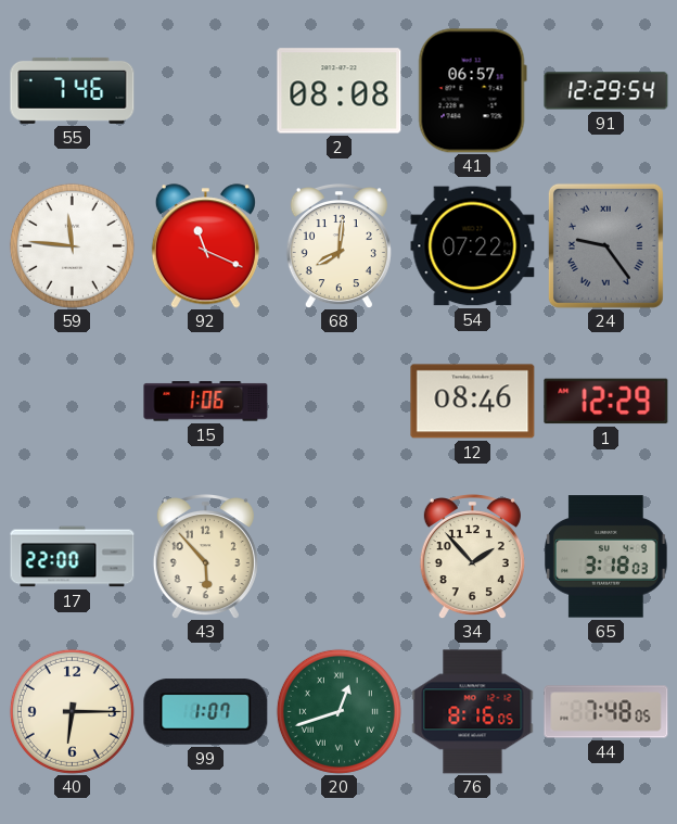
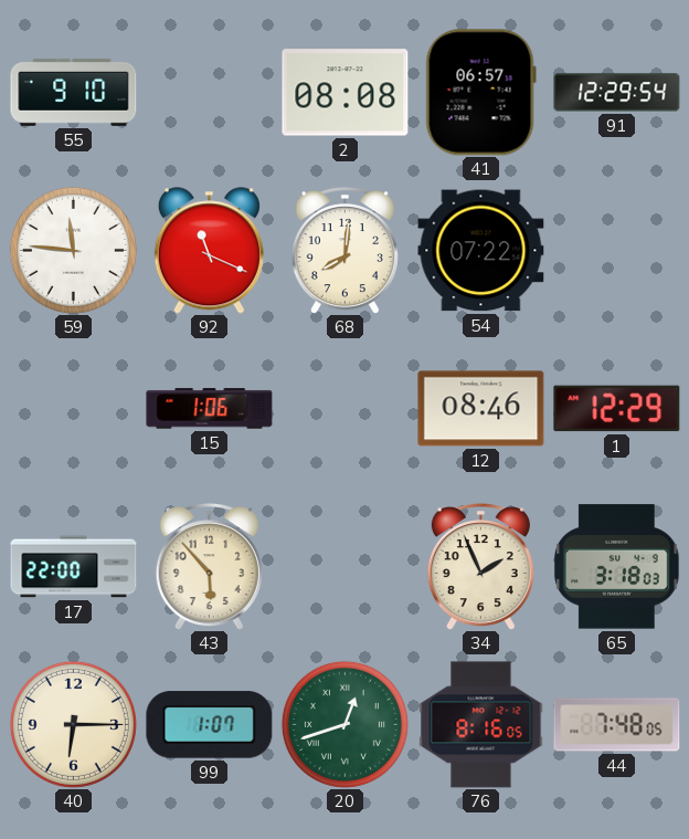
55: 7:46 -> 9:10
24: 9:24 -> none
34: 1:53 -> 1:56
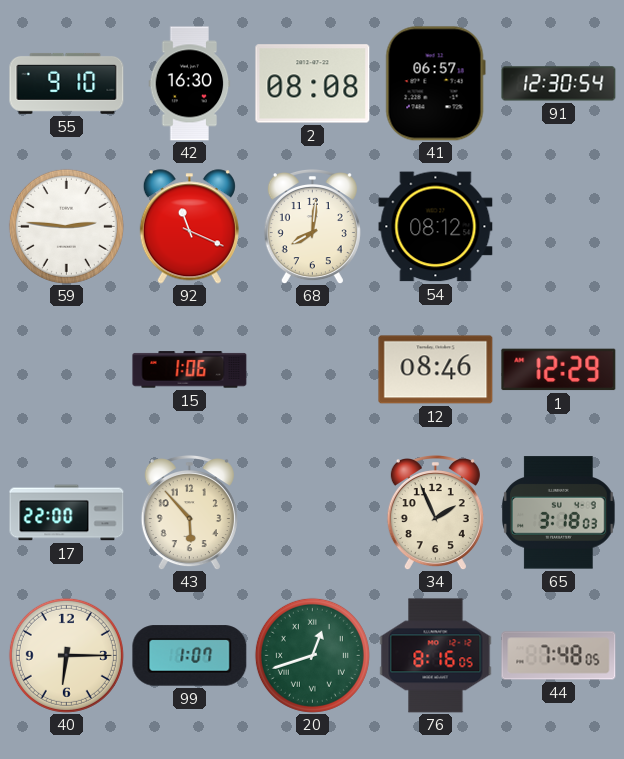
42: none -> 16:30
91: 12:29 -> 12:30
59: 11:46 -> 2:46
54: 07:22 -> 08:12
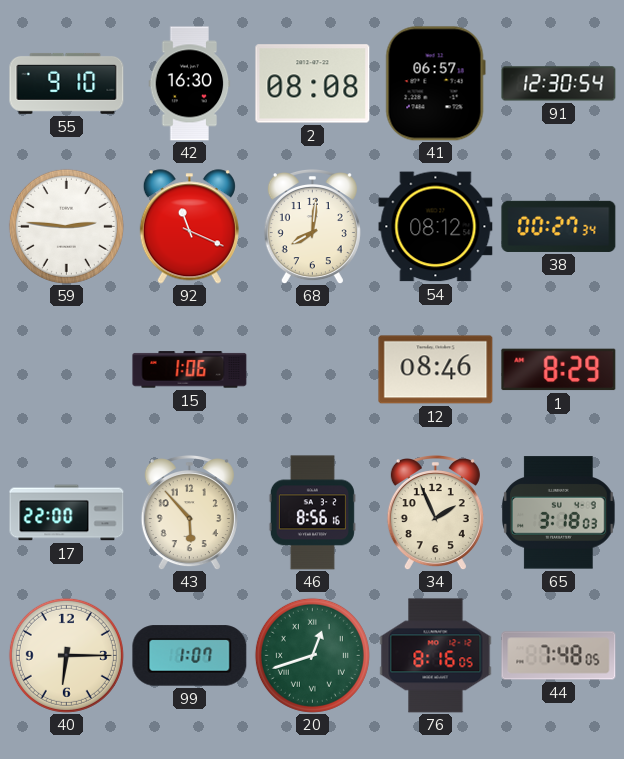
38: none -> 00:27
1: 12:29 -> 8:29
46: none -> 8:56
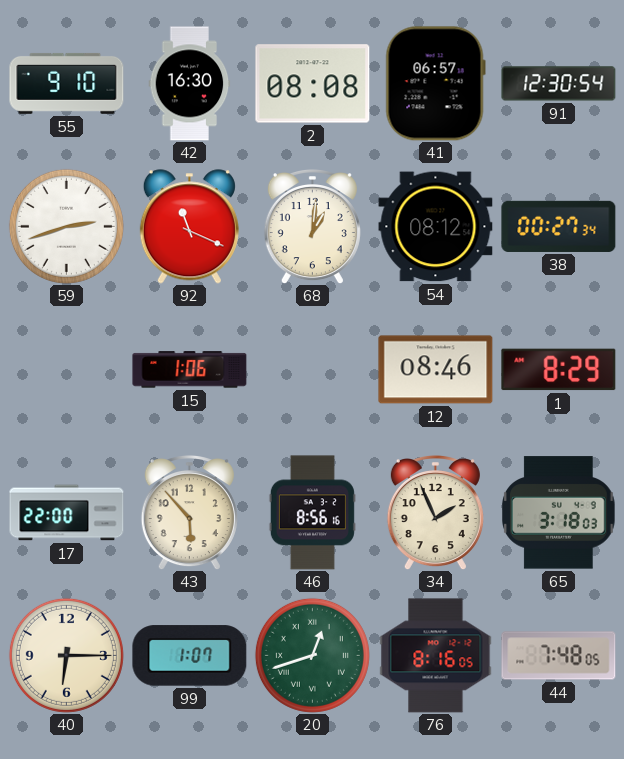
59: 2:46 -> 2:42
68: 8:01 -> 1:01
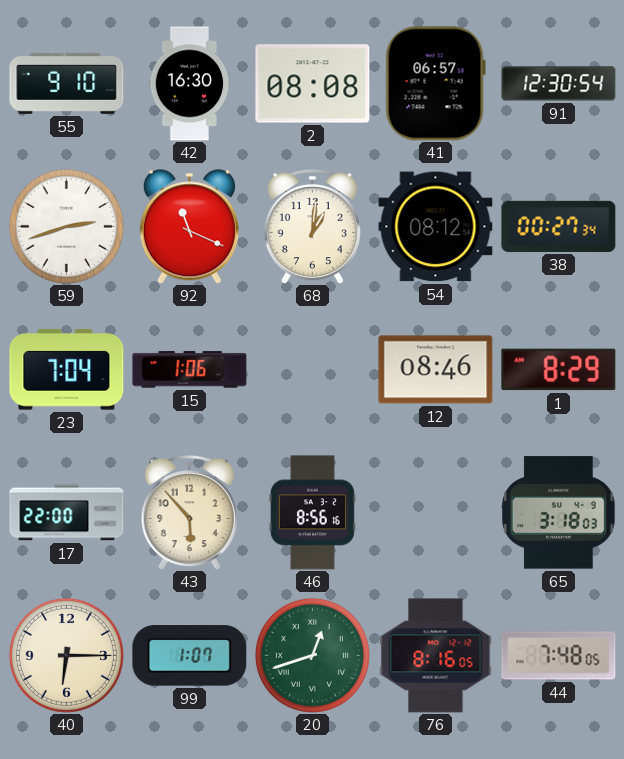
23: none -> 7:04
34: 1:56 -> none
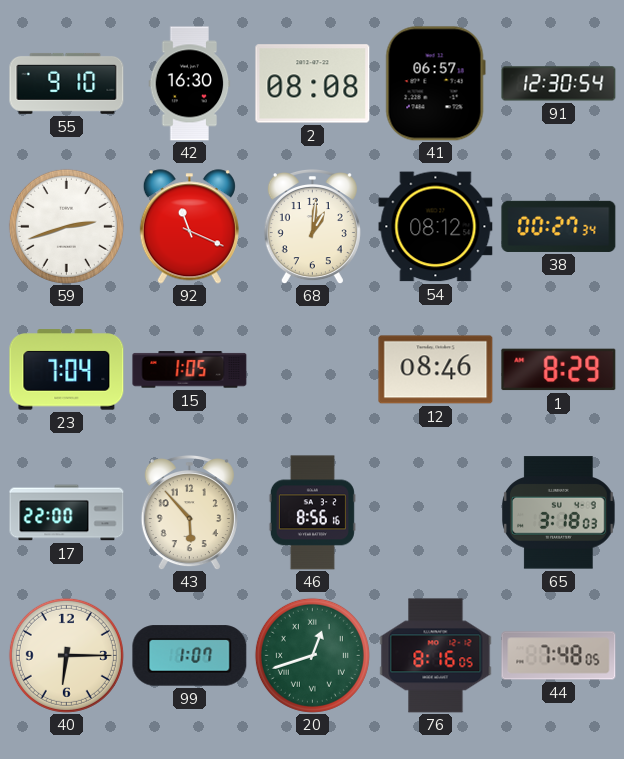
15: 1:06 -> 1:05
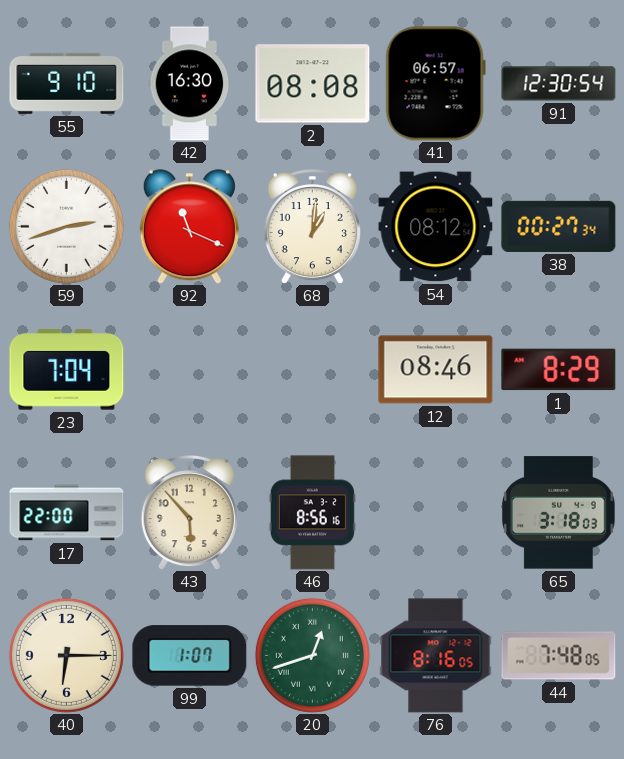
15: 1:05 -> none
